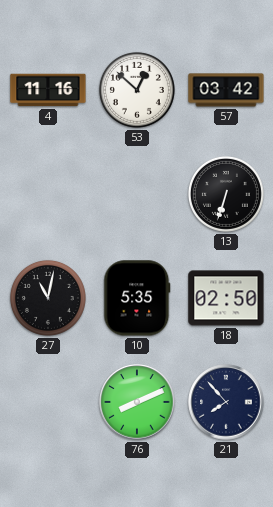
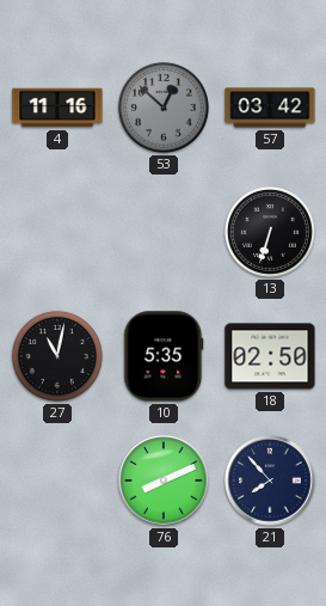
53 dial: white -> grey
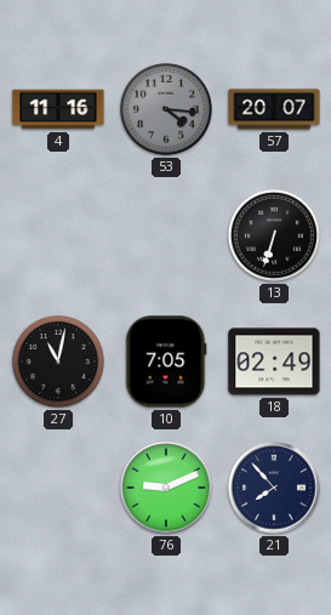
53: 12:52 -> 4:16
57: 03:42 -> 20:07
10: 5:35 -> 7:05
18: 02:50 -> 02:49
76: 8:11 -> 9:11
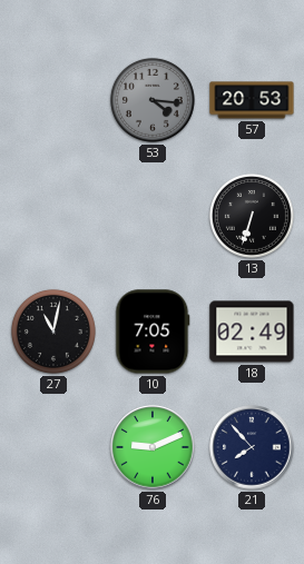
4: 11:16 -> none
57: 20:07 -> 20:53
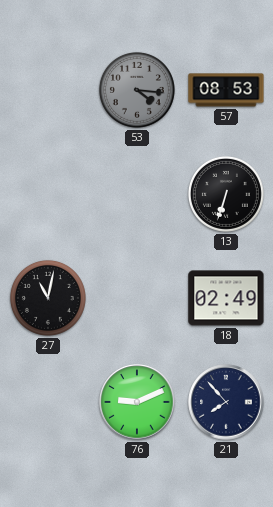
57: 20:53 -> 08:53
10: 7:05 -> none
